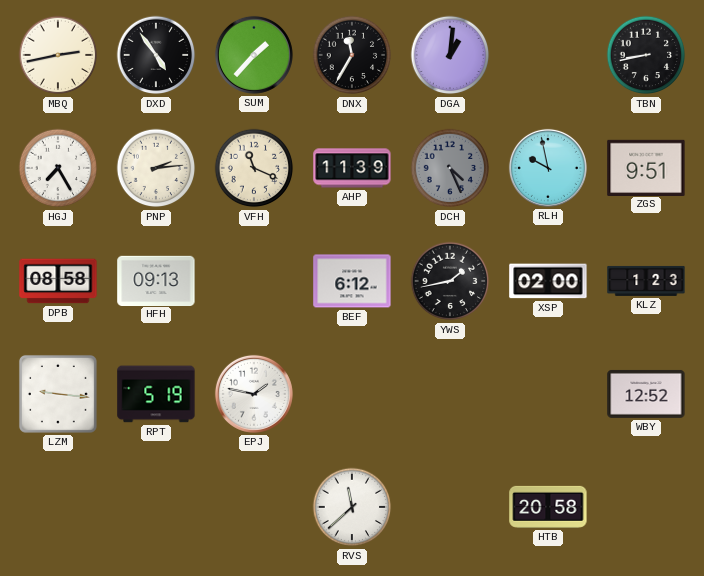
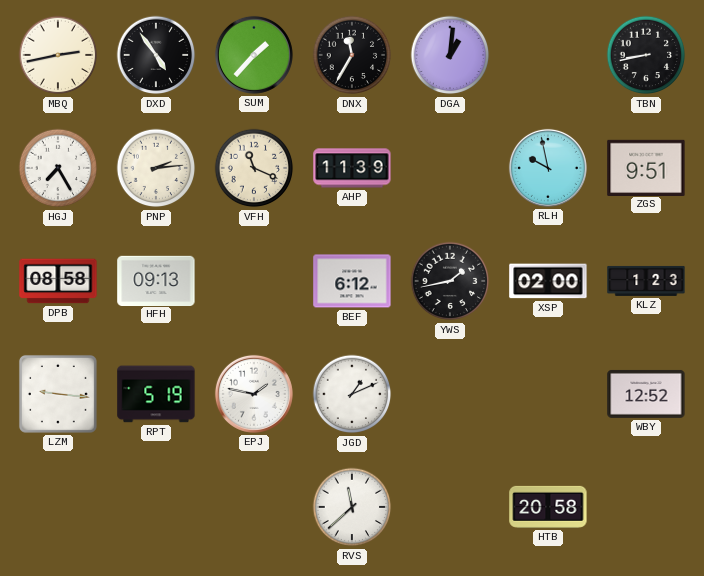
DCH: 4:26 -> none
JGD: none -> 1:11
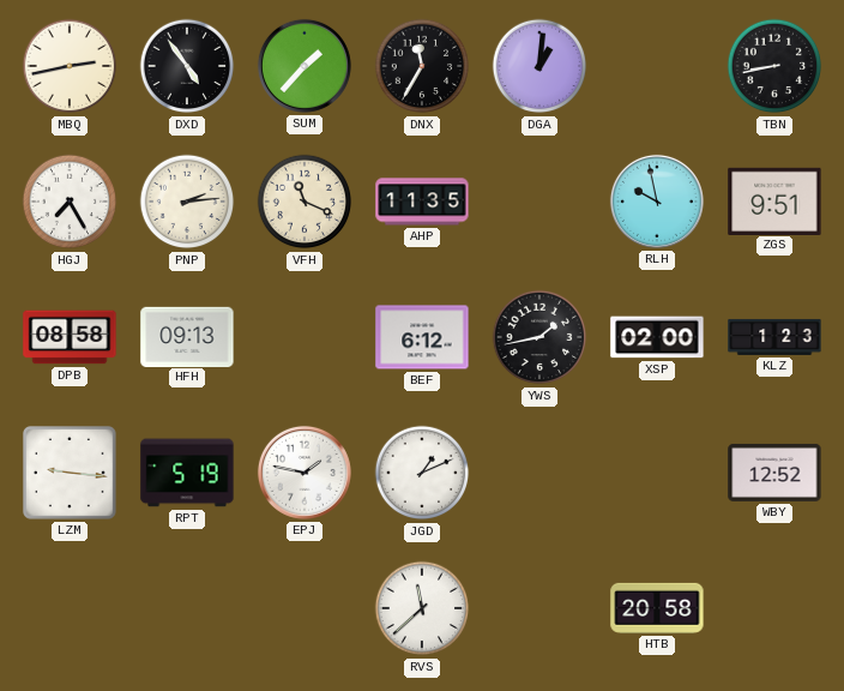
AHP: 11:39 -> 11:35
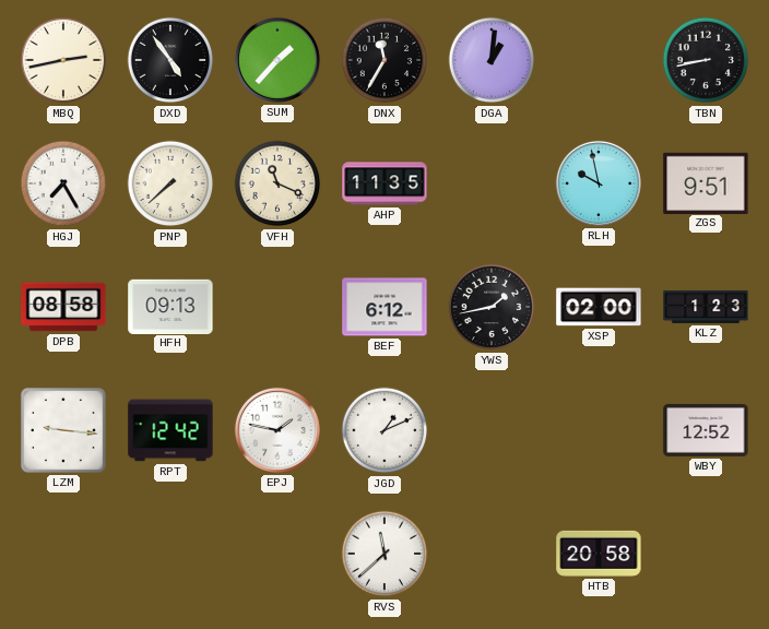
PNP: 2:14 -> 7:38
RPT: 5:19 -> 12:42
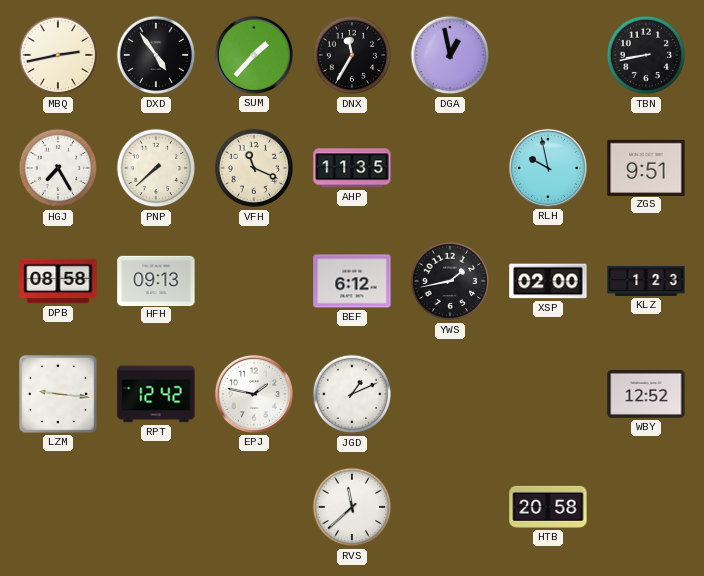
DGA: 1:01 -> 12:58
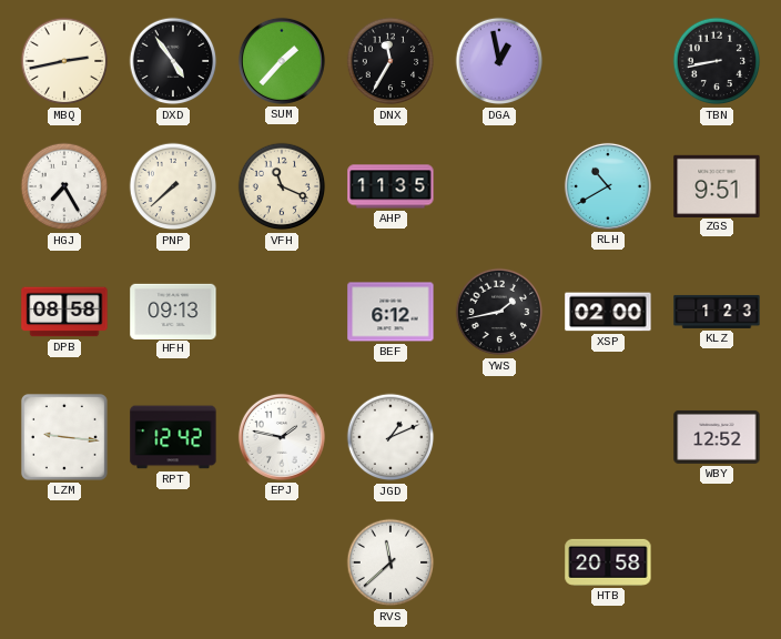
RLH: 9:58 -> 10:40
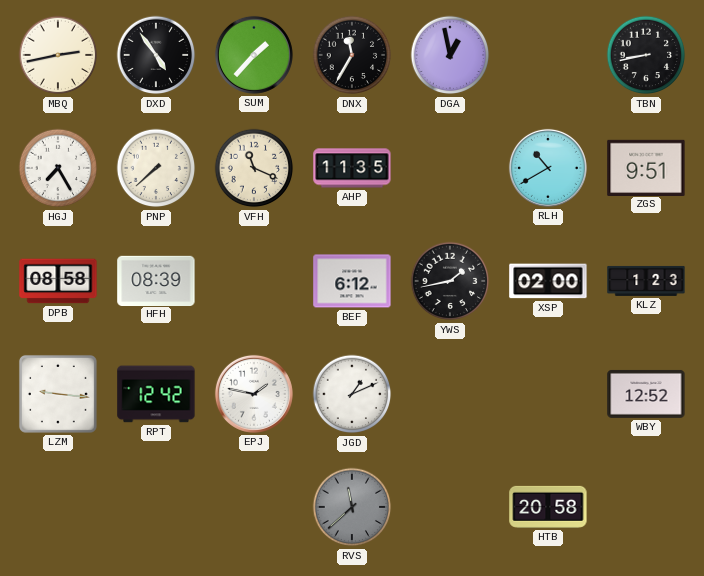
HFH: 09:13 -> 08:39
RVS dial: white -> grey
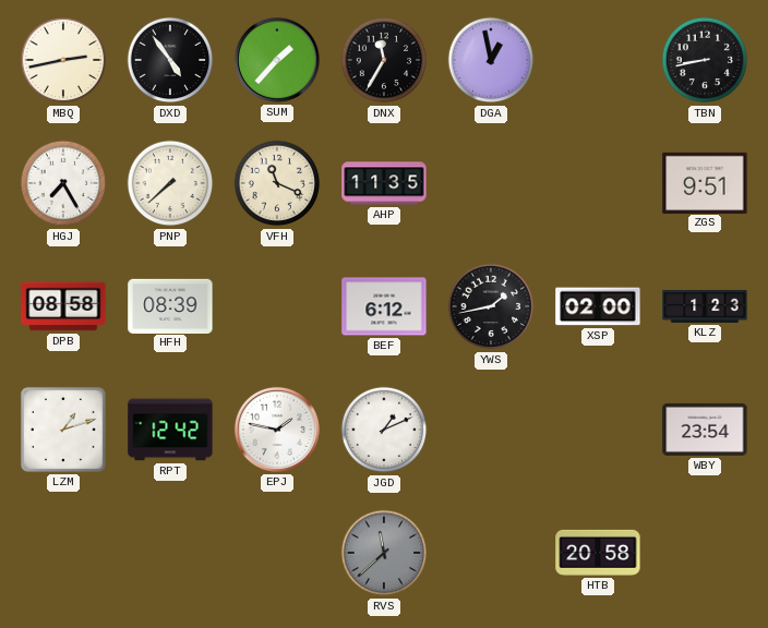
RLH: 10:40 -> none
LZM: 9:16 -> 1:12
WBY: 12:52 -> 23:54
